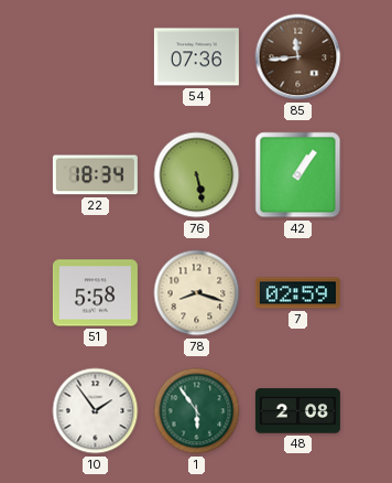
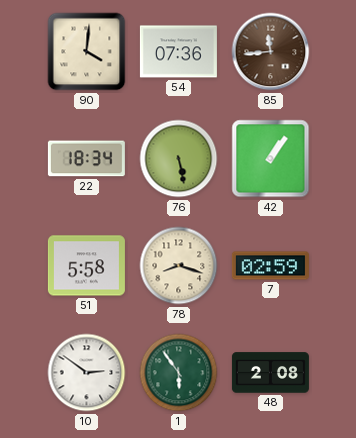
90: none -> 4:01
10: 1:54 -> 2:51
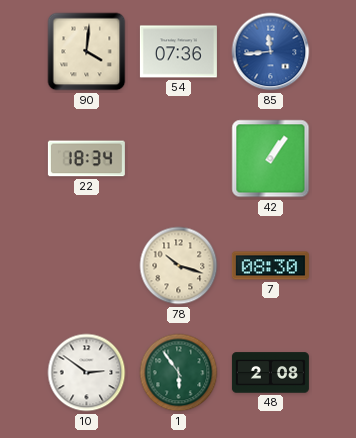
85 dial: brown -> blue
76: 5:28 -> none
51: 5:58 -> none
78: 8:18 -> 10:18
7: 02:59 -> 08:30
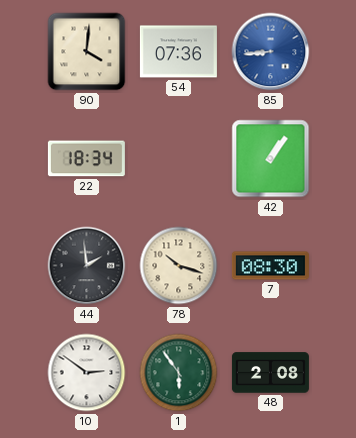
85: 11:44 -> 8:44
44: none -> 1:59
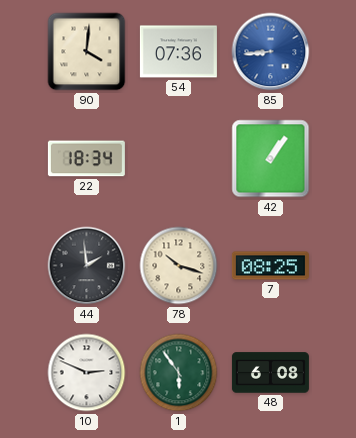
7: 08:30 -> 08:25
10: 2:51 -> 2:49
48: 2:08 -> 6:08
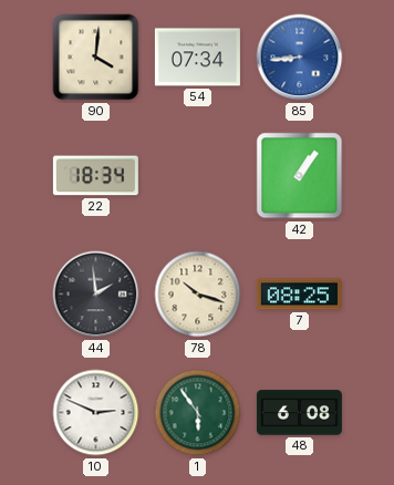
54: 07:36 -> 07:34
